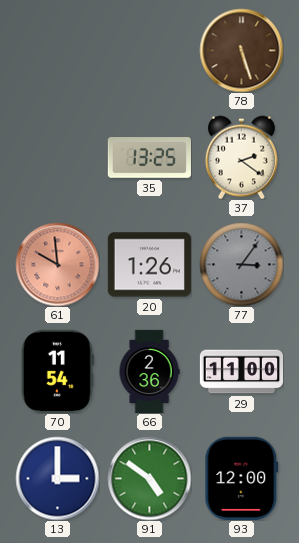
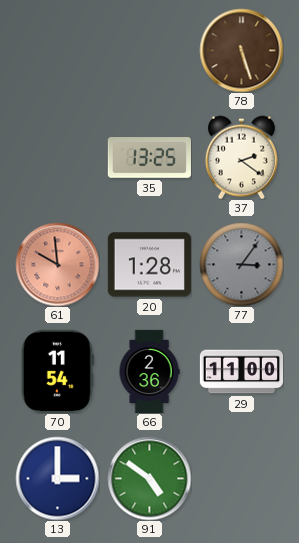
20: 1:26 -> 1:28
93: 12:00 -> none
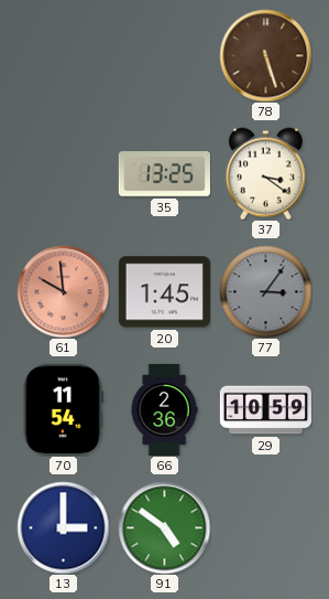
37: 2:21 -> 3:21
20: 1:28 -> 1:45
29: 11:00 -> 10:59
